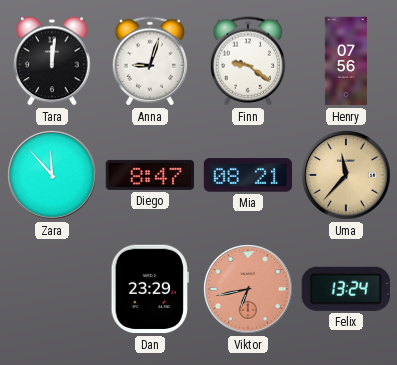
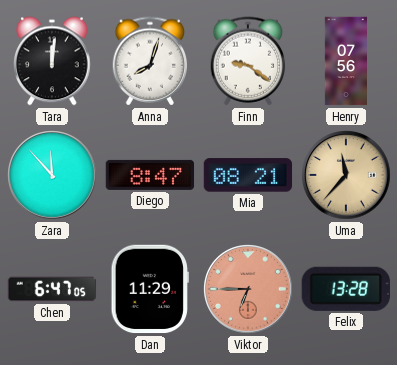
Anna: 9:03 -> 8:03
Chen: none -> 6:47
Dan: 23:29 -> 11:29
Viktor: 6:43 -> 6:45
Felix: 13:24 -> 13:28
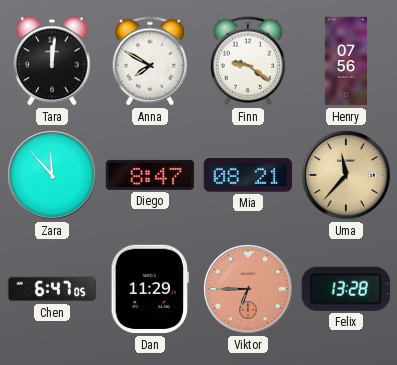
Anna: 8:03 -> 7:50
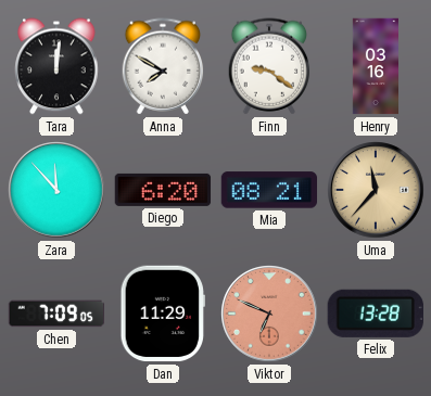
Henry: 07:56 -> 03:16
Diego: 8:47 -> 6:20
Chen: 6:47 -> 7:09
Viktor: 6:45 -> 6:49
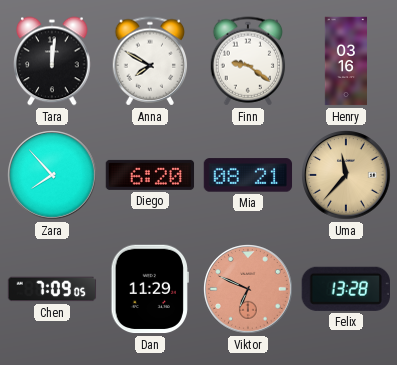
Zara: 11:53 -> 7:53
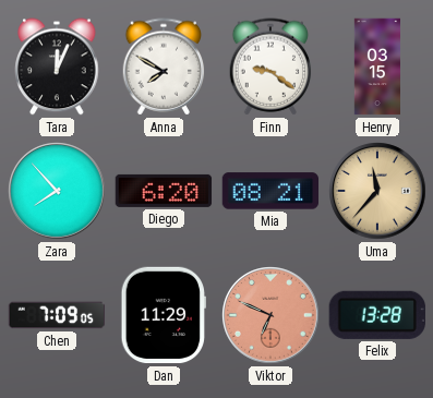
Tara: 12:01 -> 12:04
Henry: 03:16 -> 03:15
